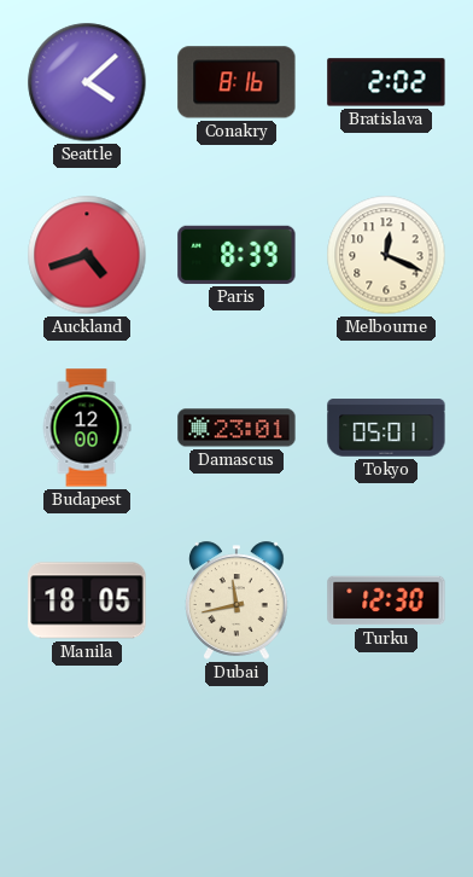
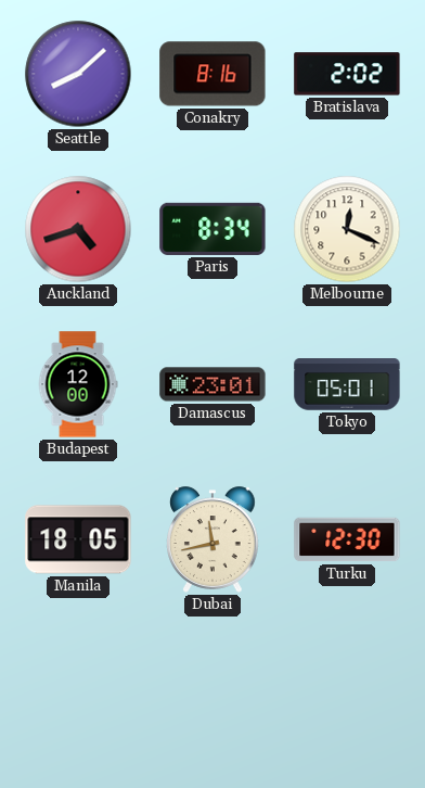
Seattle: 4:08 -> 8:08
Paris: 8:39 -> 8:34
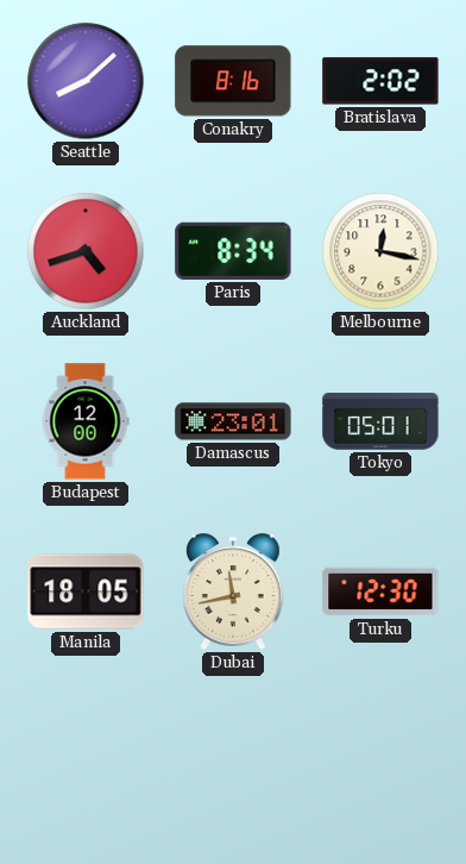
Melbourne: 12:19 -> 12:17
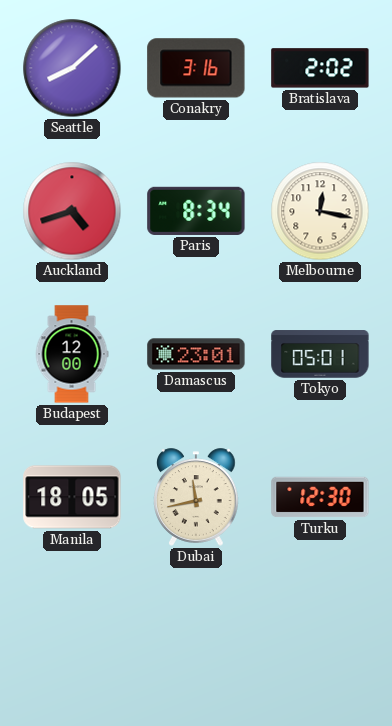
Conakry: 8:16 -> 3:16
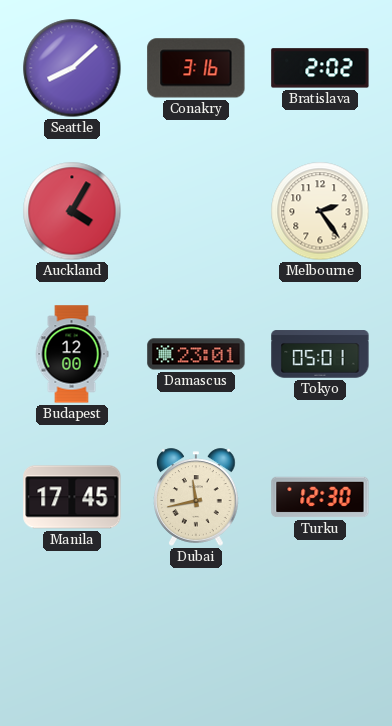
Auckland: 4:42 -> 4:05
Paris: 8:34 -> none
Melbourne: 12:17 -> 2:24
Manila: 18:05 -> 17:45
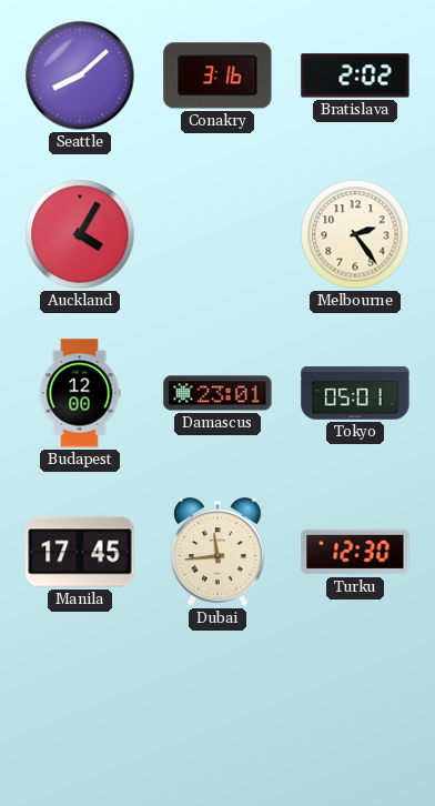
Dubai: 11:43 -> 11:44
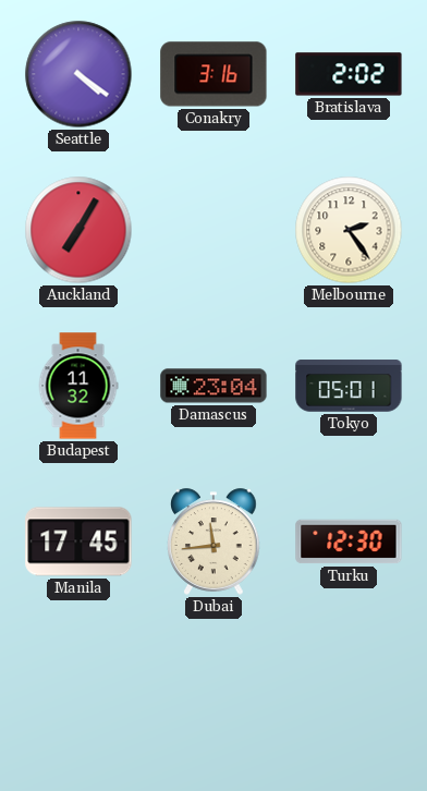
Seattle: 8:08 -> 4:21
Auckland: 4:05 -> 7:05
Budapest: 12:00 -> 11:32
Damascus: 23:01 -> 23:04
